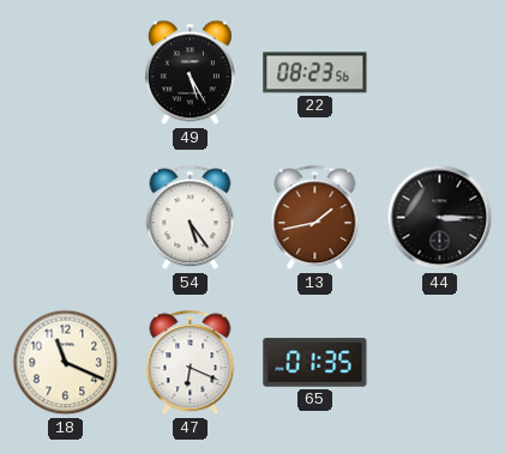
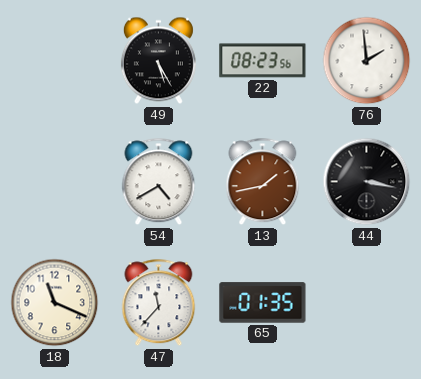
76: none -> 1:59
54: 5:24 -> 4:40
44: 3:15 -> 3:17
47: 6:19 -> 11:37
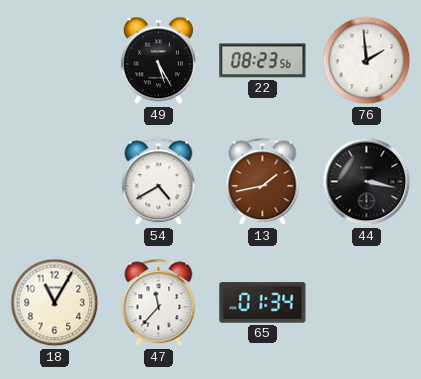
18: 11:19 -> 11:05
65: 01:35 -> 01:34
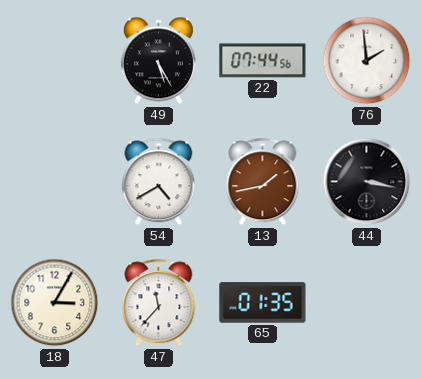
22: 08:23 -> 07:44
18: 11:05 -> 3:05
65: 01:34 -> 01:35
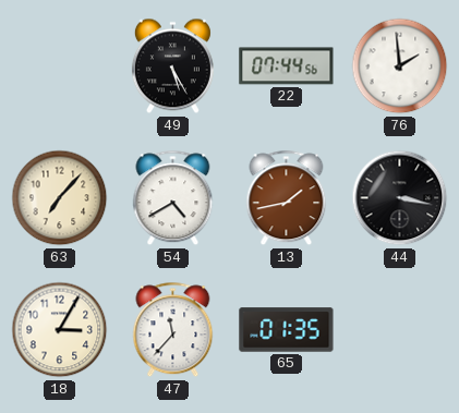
63: none -> 7:07
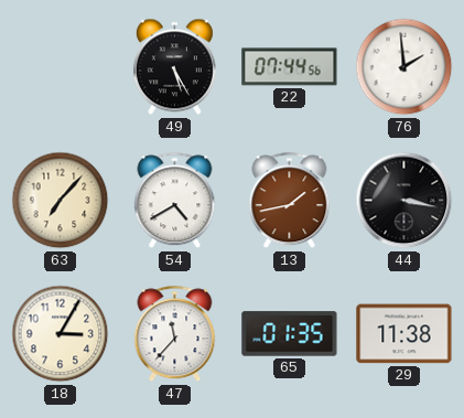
29: none -> 11:38
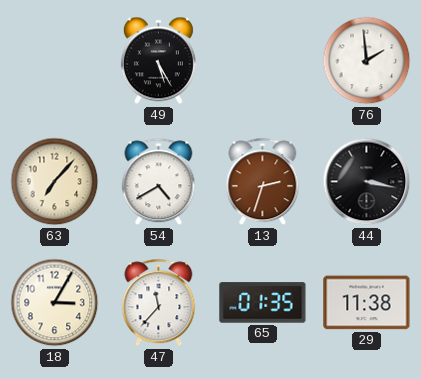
22: 07:44 -> none
13: 1:43 -> 2:33
